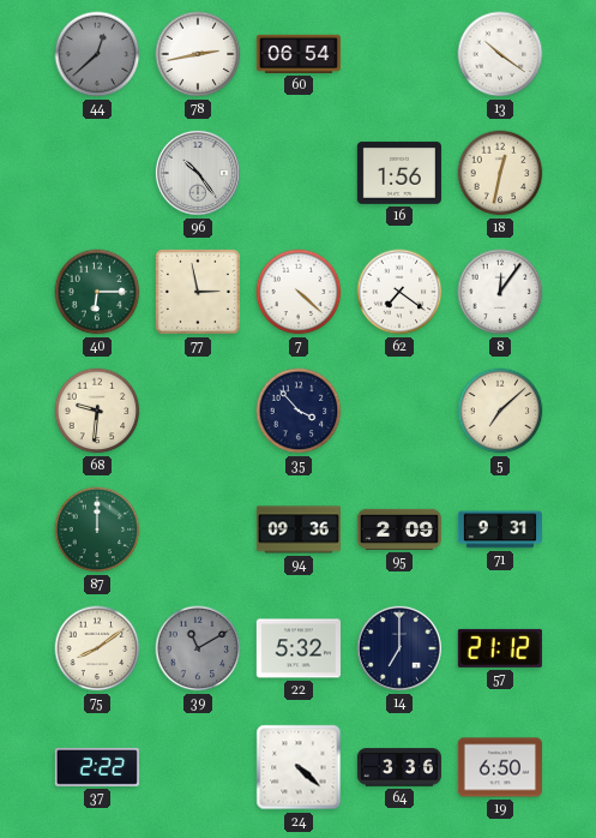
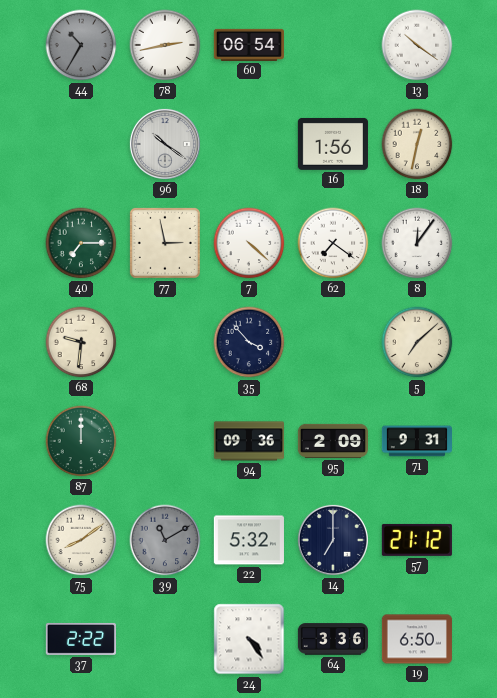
44: 12:38 -> 10:35
96: 10:24 -> 10:21
40: 6:15 -> 7:15
24: 4:22 -> 4:24
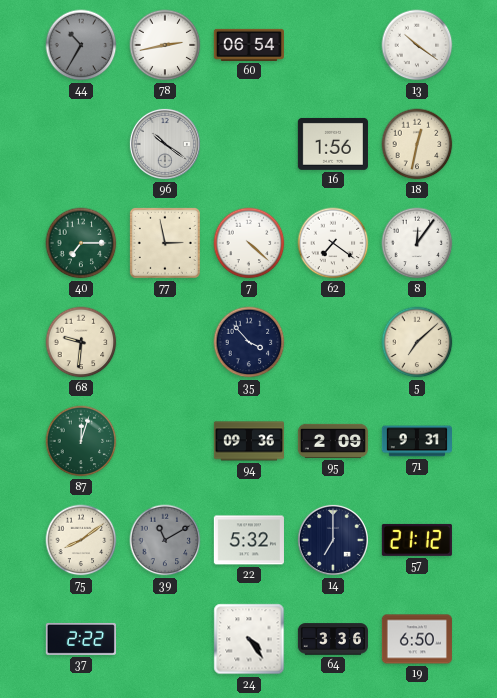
87: 12:00 -> 12:03
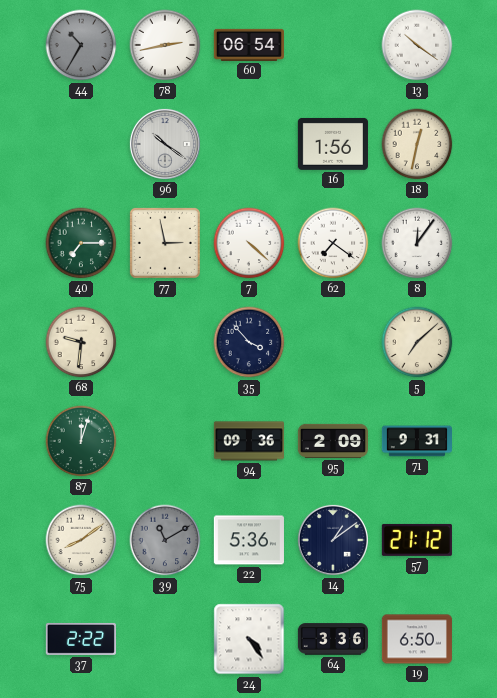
22: 5:32 -> 5:36
14: 7:00 -> 1:09
